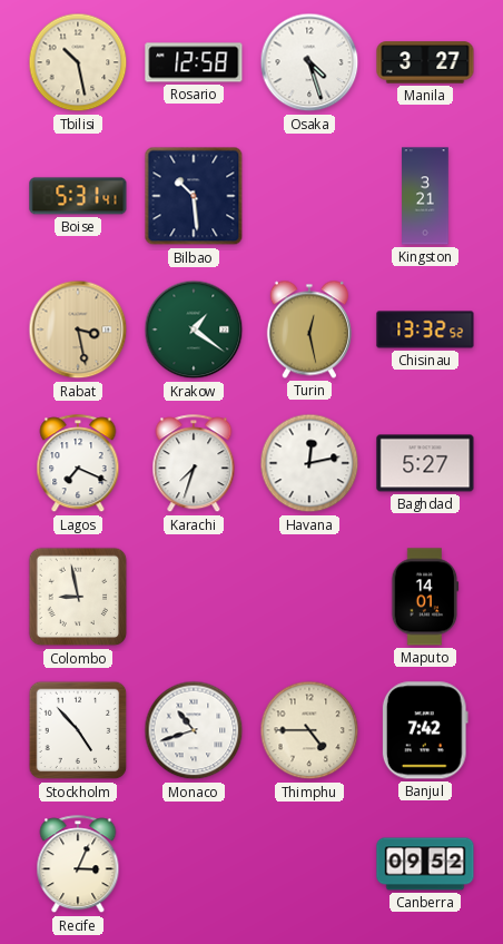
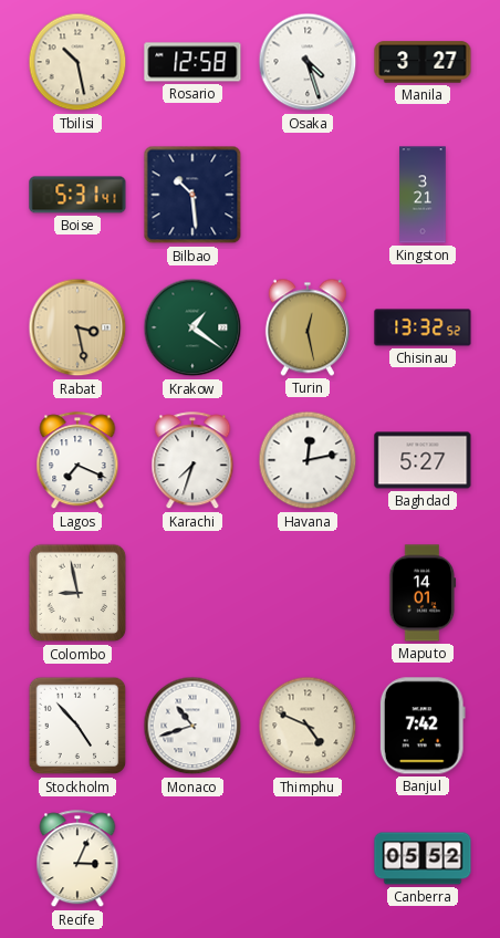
Thimphu: 4:45 -> 4:49
Canberra: 09:52 -> 05:52
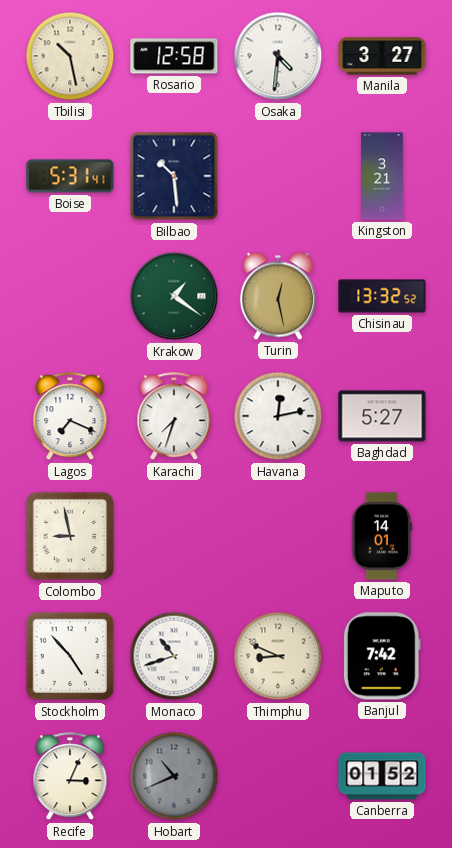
Osaka: 4:27 -> 4:31
Rabat: 3:28 -> none
Thimphu: 4:49 -> 8:49
Hobart: none -> 10:41
Canberra: 05:52 -> 01:52
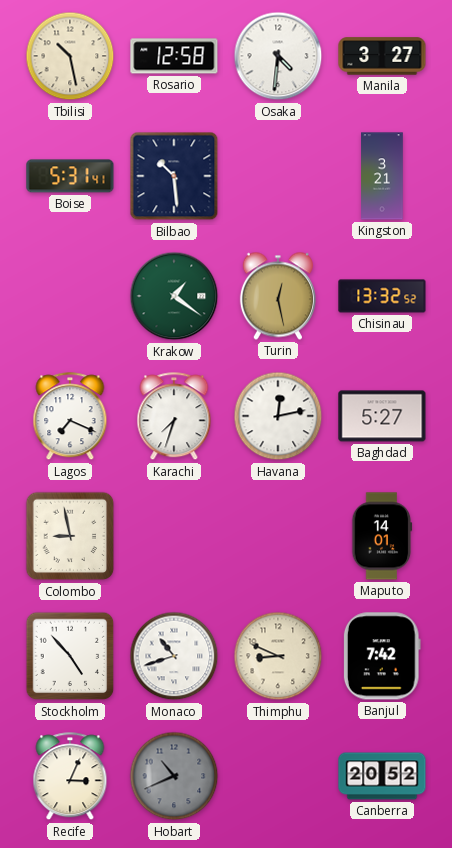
Canberra: 01:52 -> 20:52
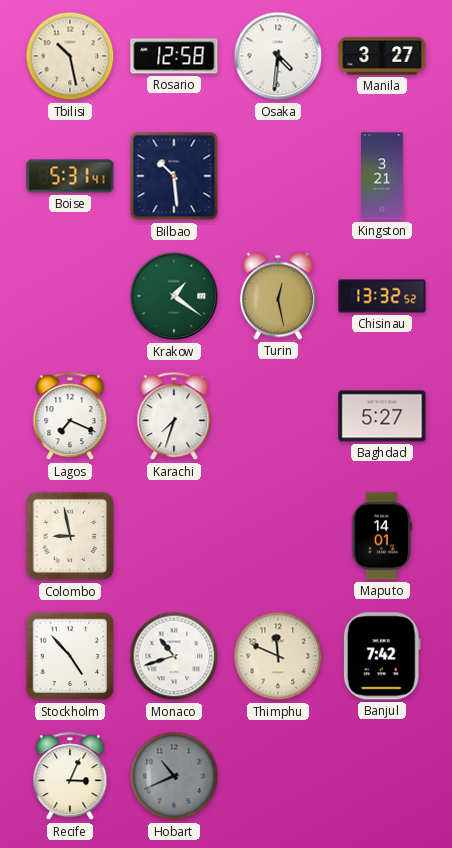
Havana: 12:13 -> none
Thimphu: 8:49 -> 11:49
Canberra: 20:52 -> none
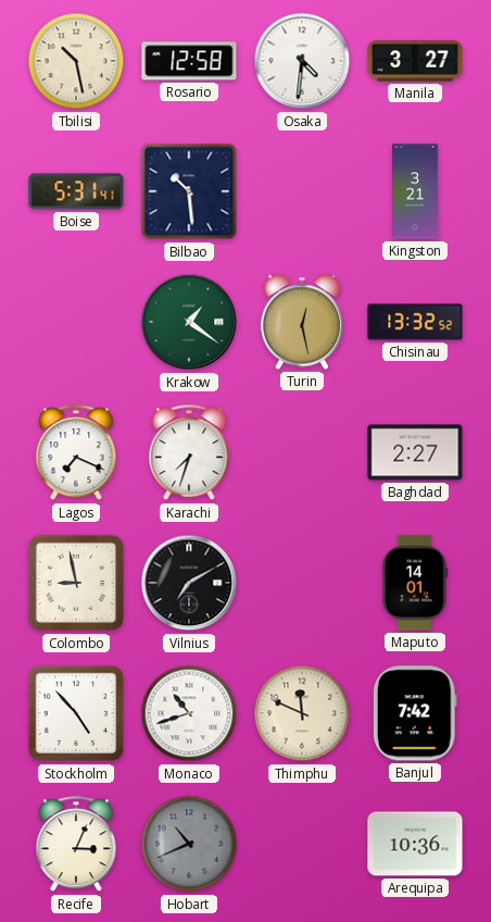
Baghdad: 5:27 -> 2:27
Vilnius: none -> 7:10
Arequipa: none -> 10:36
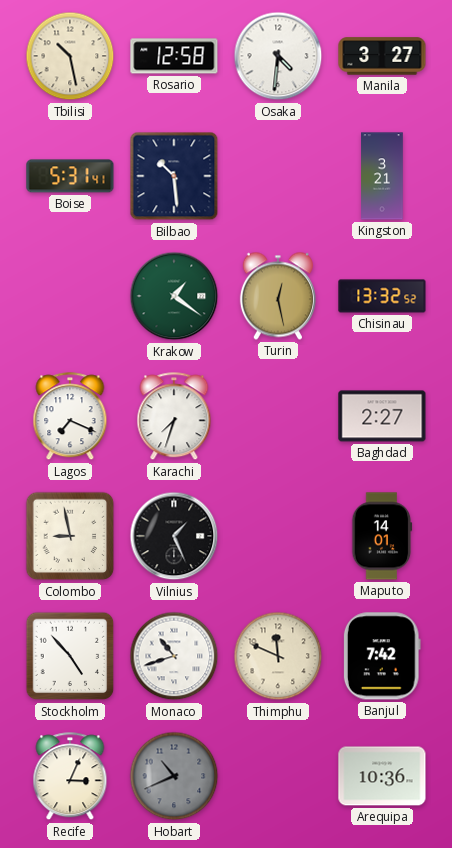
Vilnius: 7:10 -> 1:26
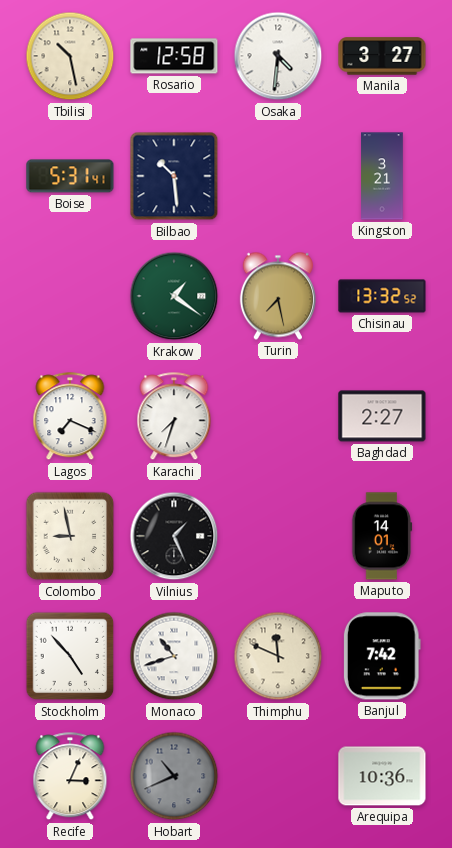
Turin: 12:28 -> 7:28
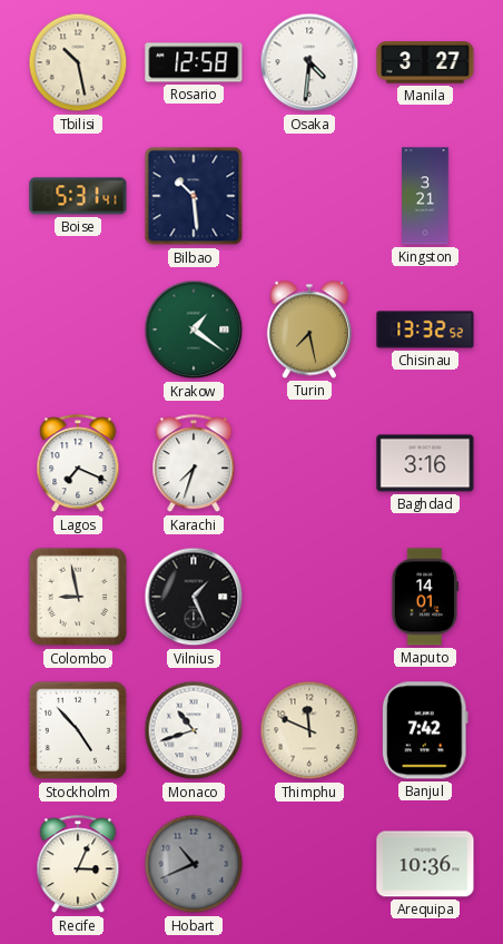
Baghdad: 2:27 -> 3:16
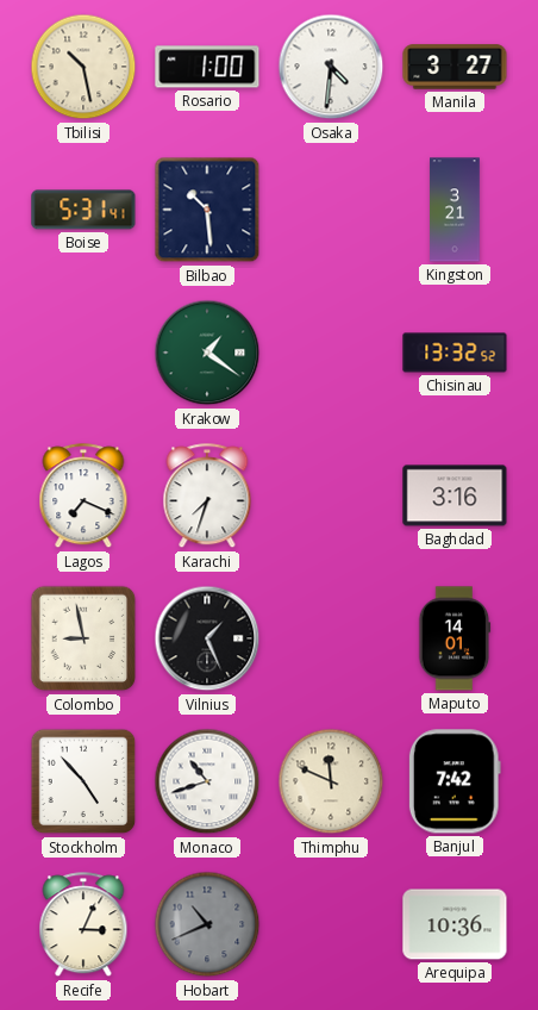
Rosario: 12:58 -> 1:00
Turin: 7:28 -> none
